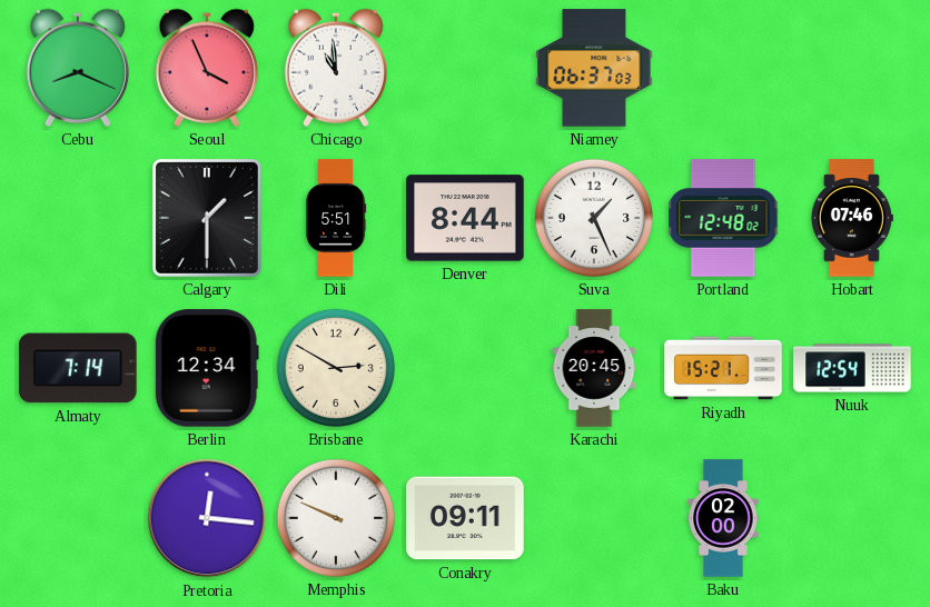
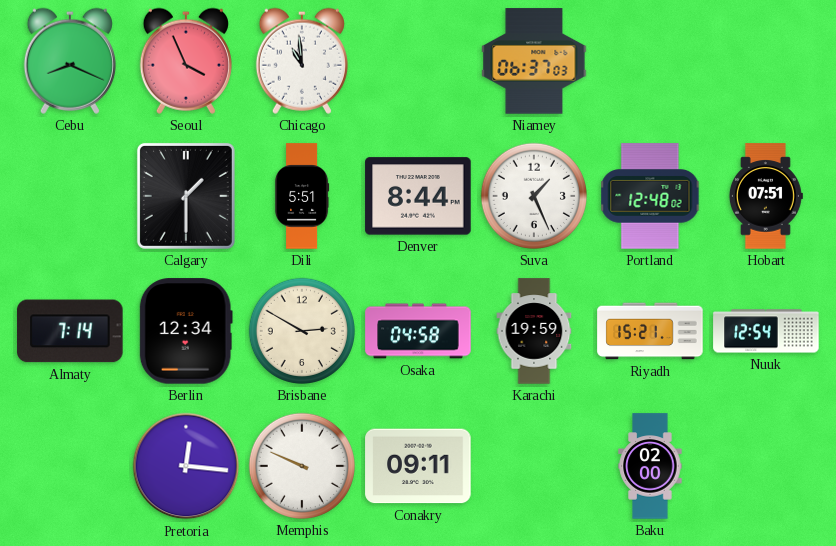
Hobart: 07:46 -> 07:51
Osaka: none -> 04:58
Karachi: 20:45 -> 19:59
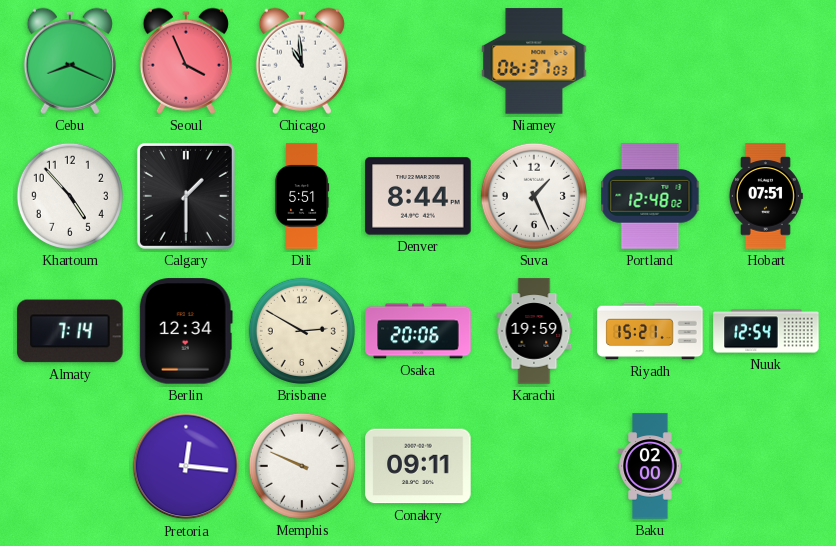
Khartoum: none -> 4:53
Osaka: 04:58 -> 20:06
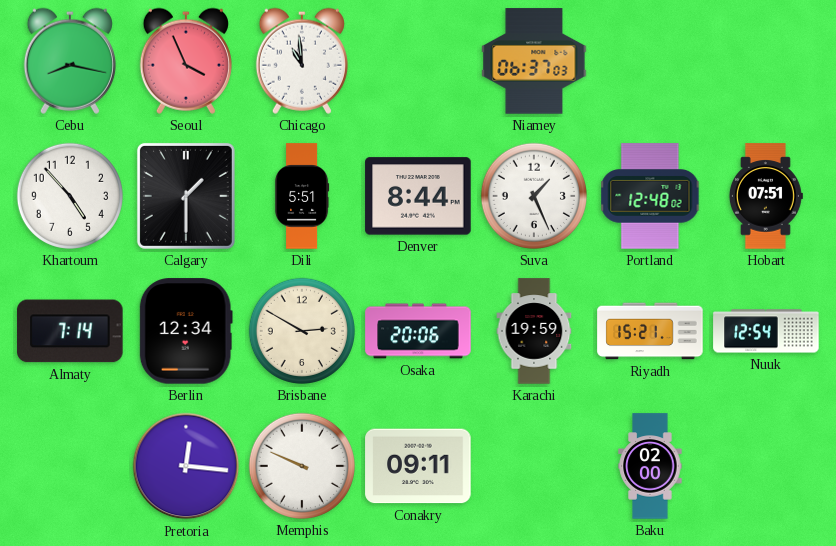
Cebu: 8:19 -> 8:17
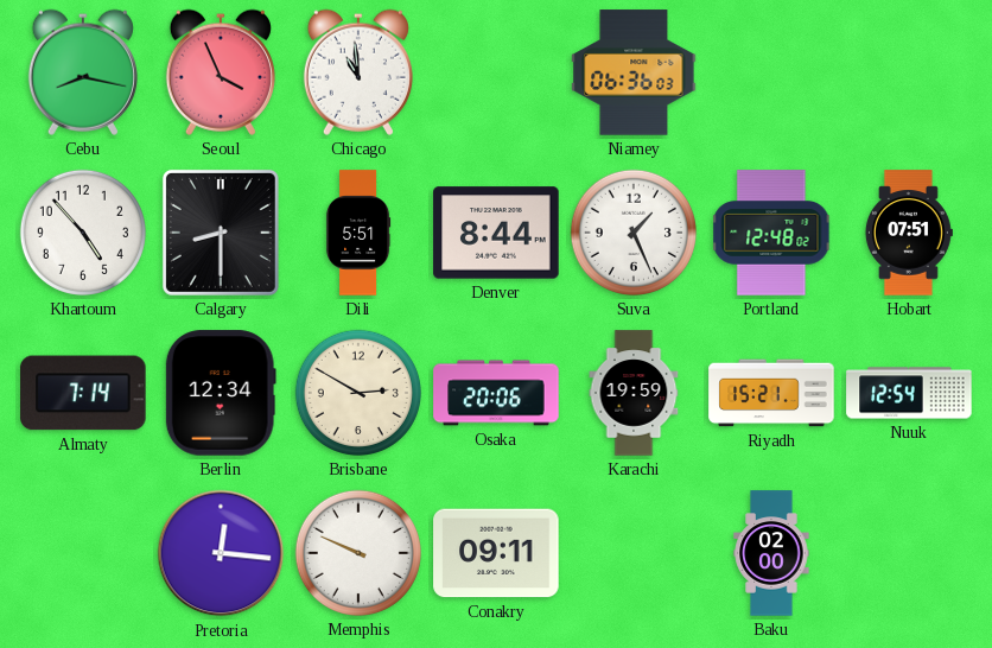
Niamey: 06:37 -> 06:36
Calgary: 1:30 -> 8:30
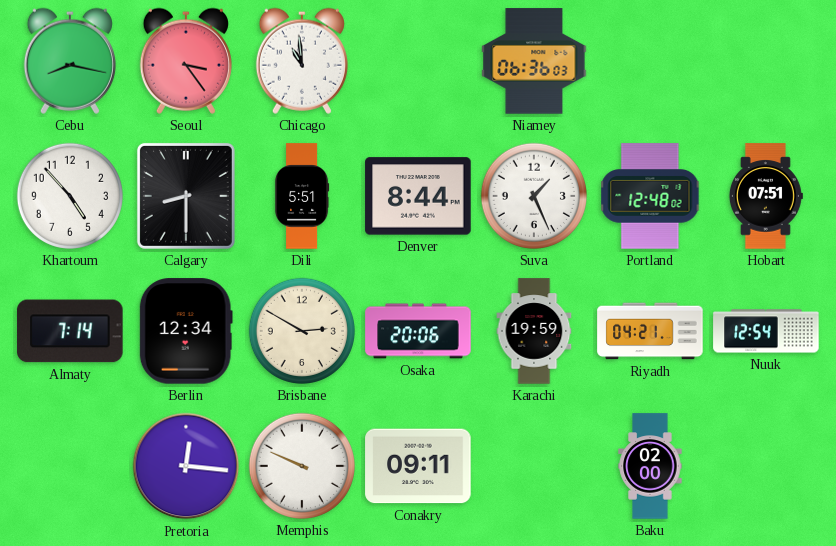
Seoul: 3:56 -> 3:24
Riyadh: 15:21 -> 04:21
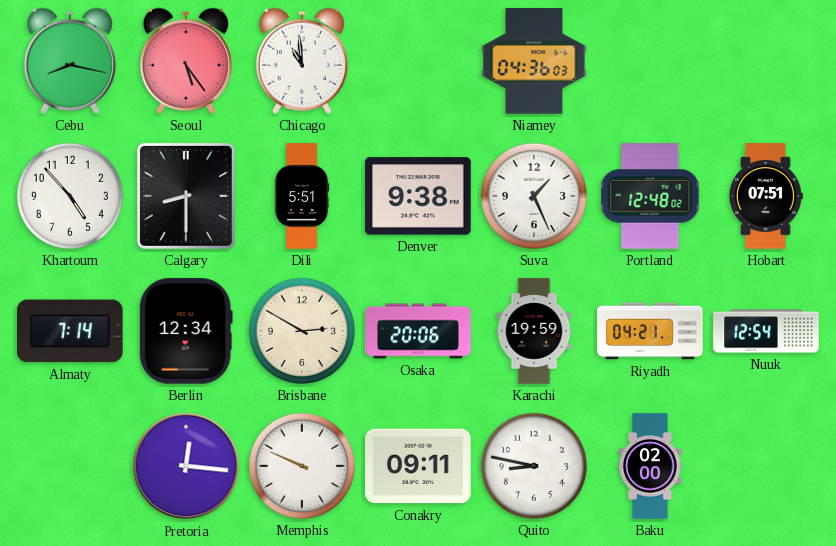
Seoul: 3:24 -> 5:24
Niamey: 06:36 -> 04:36
Denver: 8:44 -> 9:38
Quito: none -> 8:47
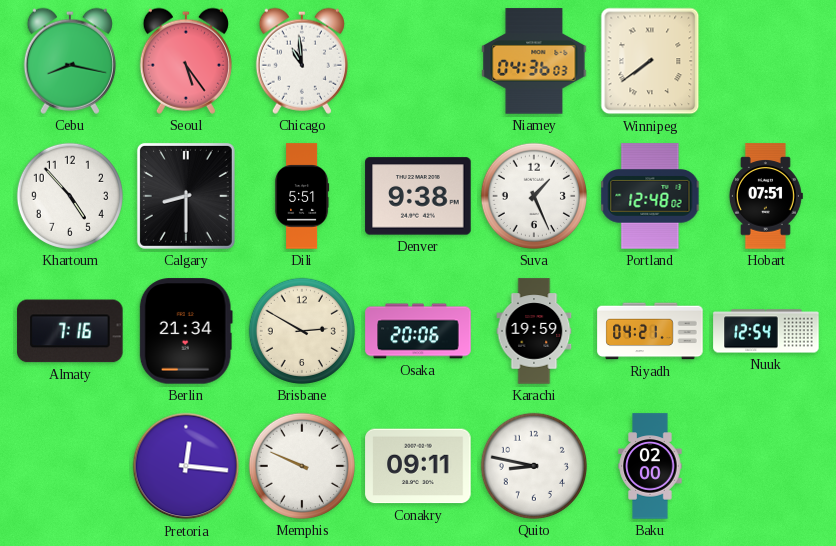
Winnipeg: none -> 7:39
Almaty: 7:14 -> 7:16
Berlin: 12:34 -> 21:34
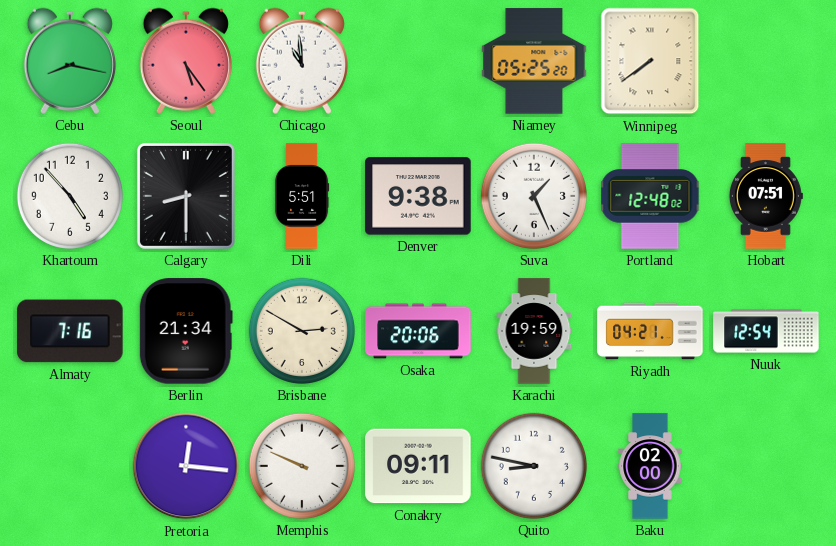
Niamey: 04:36 -> 05:25
